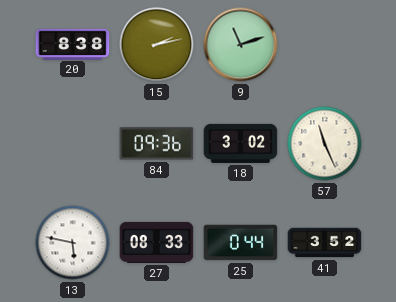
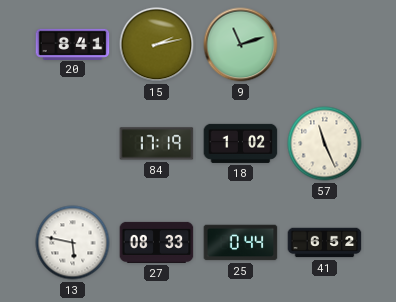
20: 8:38 -> 8:41
84: 09:36 -> 17:19
18: 3:02 -> 1:02
41: 3:52 -> 6:52
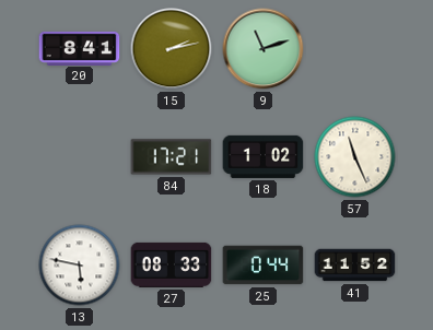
84: 17:19 -> 17:21
41: 6:52 -> 11:52
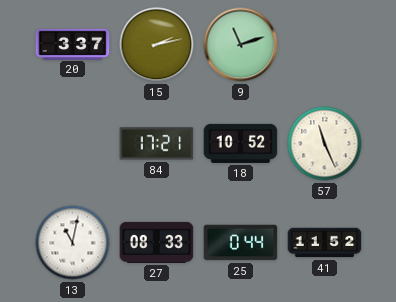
20: 8:41 -> 3:37
18: 1:02 -> 10:52
13: 5:47 -> 11:02
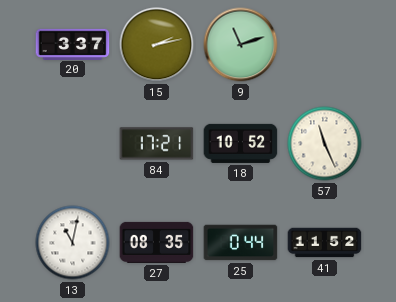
27: 08:33 -> 08:35
